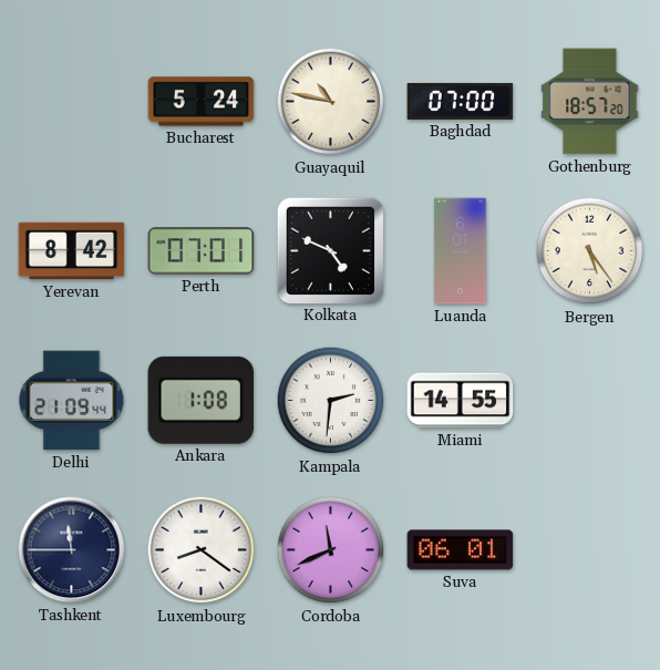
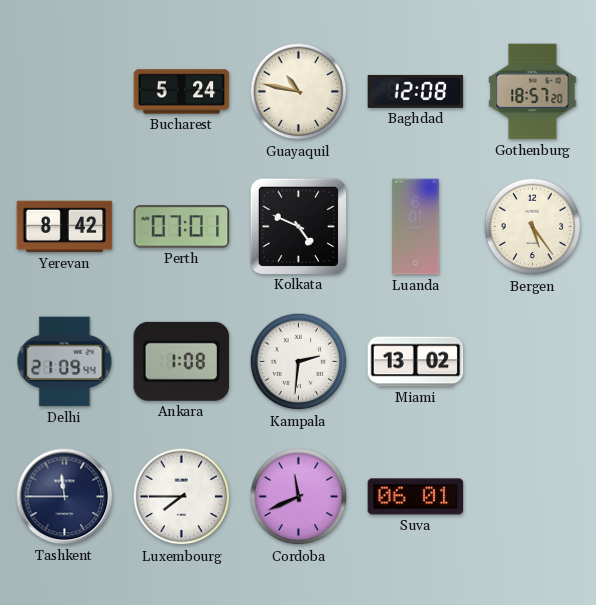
Baghdad: 07:00 -> 12:08
Miami: 14:55 -> 13:02
Luxembourg: 8:21 -> 7:45
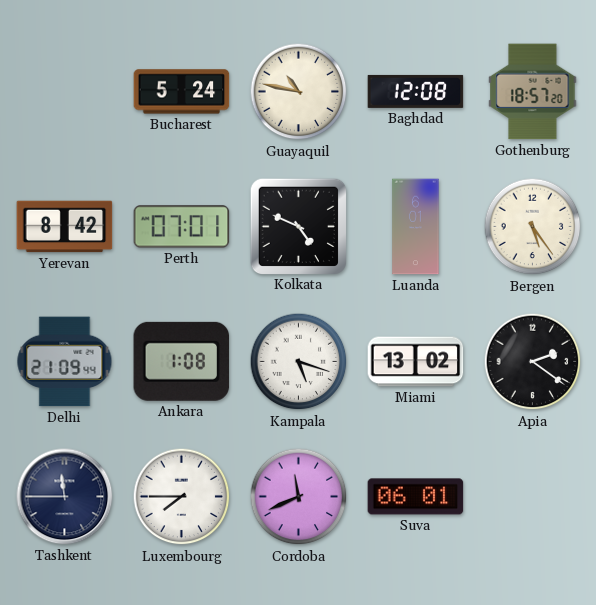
Kampala: 2:31 -> 5:18
Apia: none -> 2:21
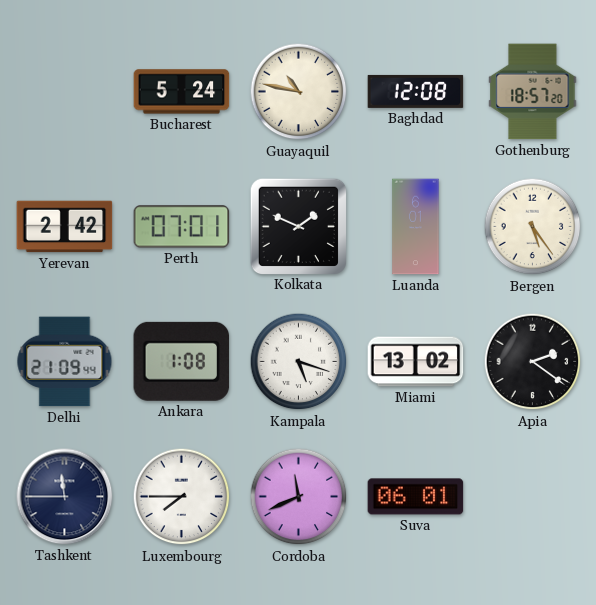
Yerevan: 8:42 -> 2:42
Kolkata: 4:49 -> 1:49
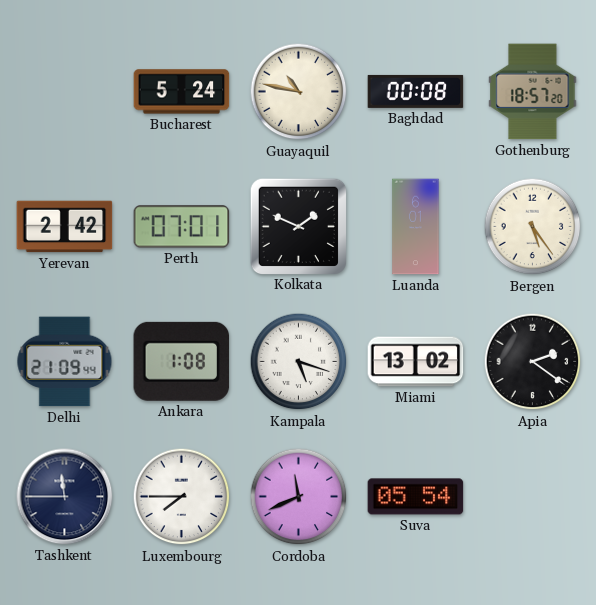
Baghdad: 12:08 -> 00:08
Suva: 06:01 -> 05:54
